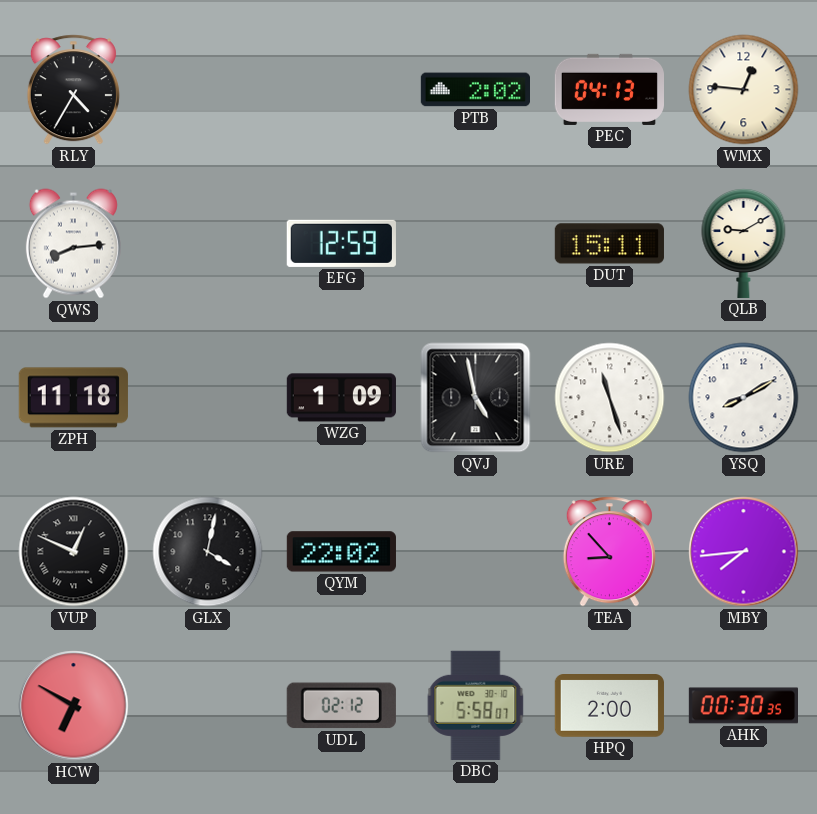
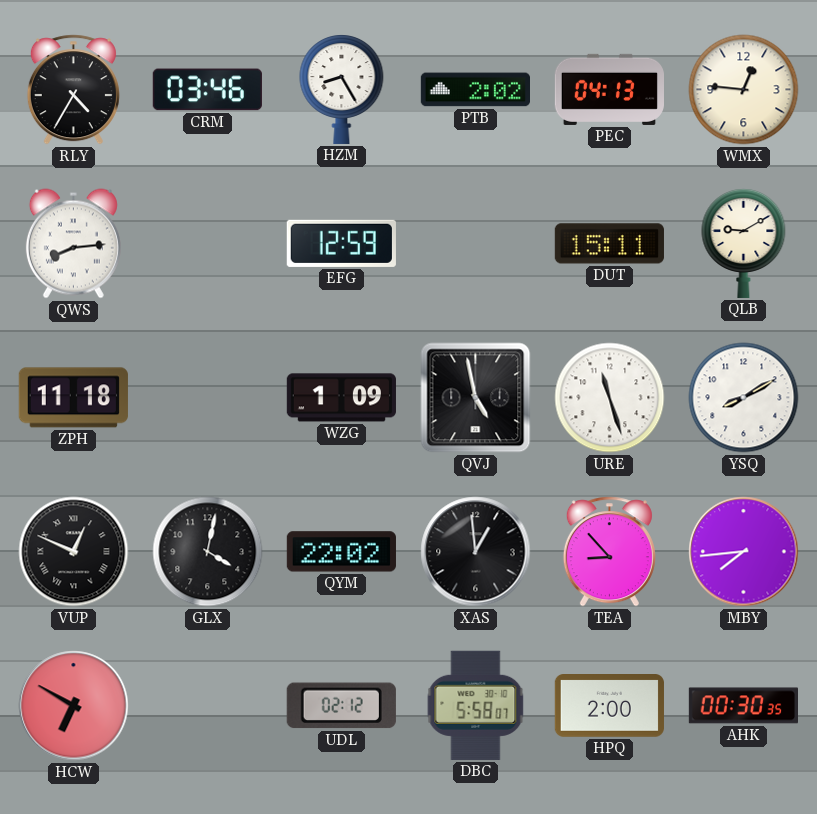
CRM: none -> 03:46
HZM: none -> 8:25
XAS: none -> 12:59
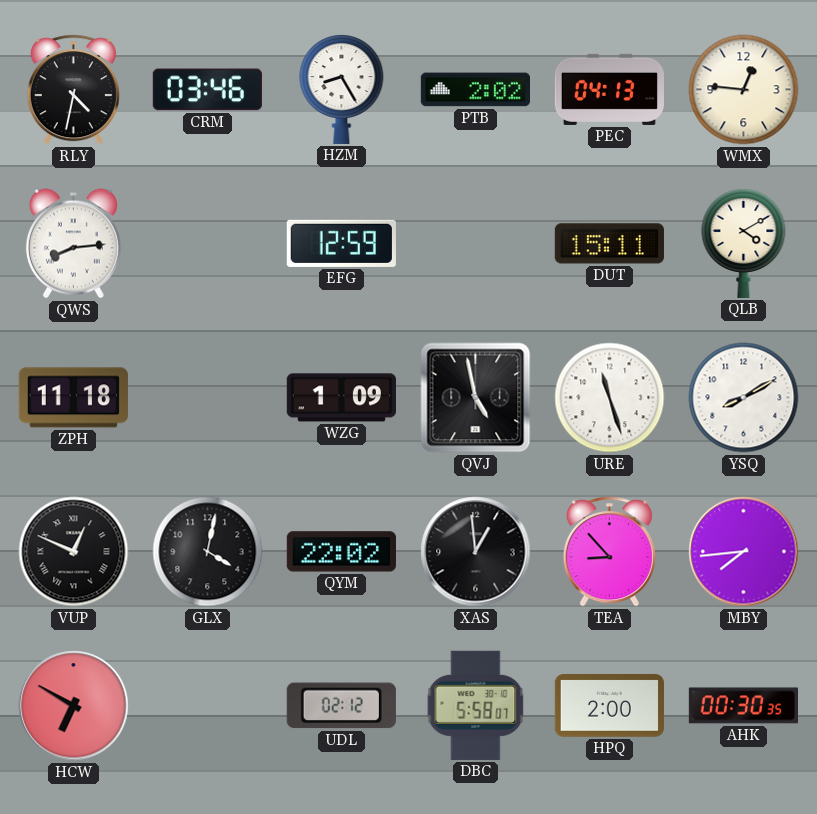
RLY: 4:35 -> 4:32
QLB: 9:10 -> 4:10
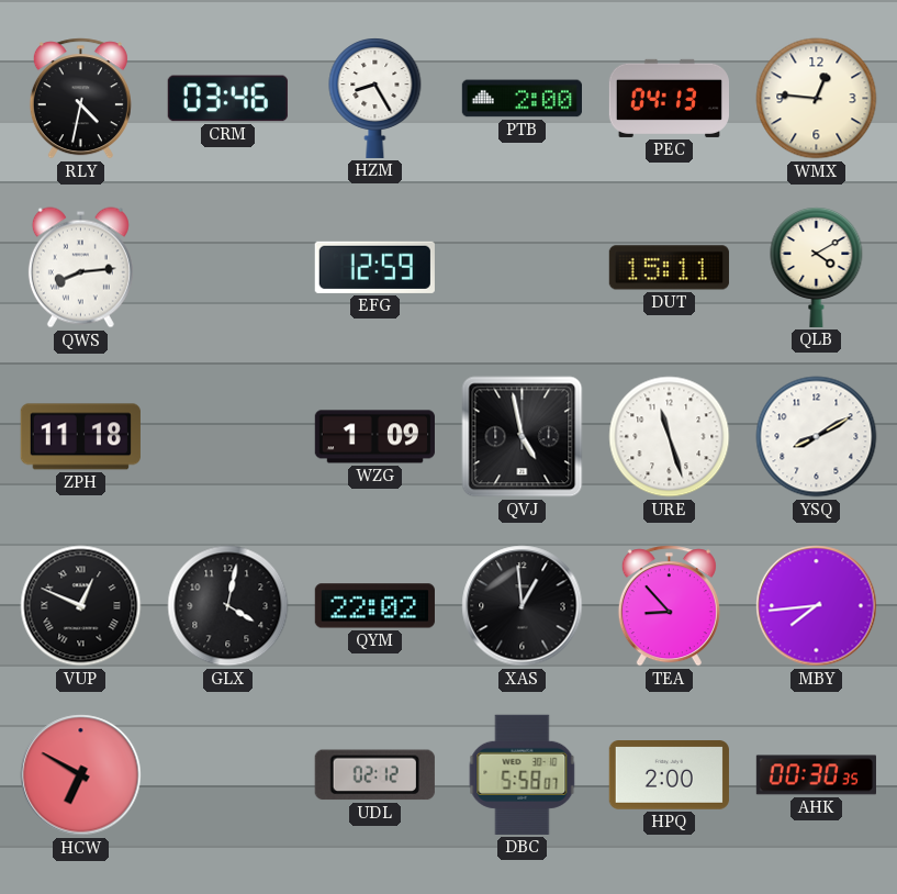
PTB: 2:02 -> 2:00
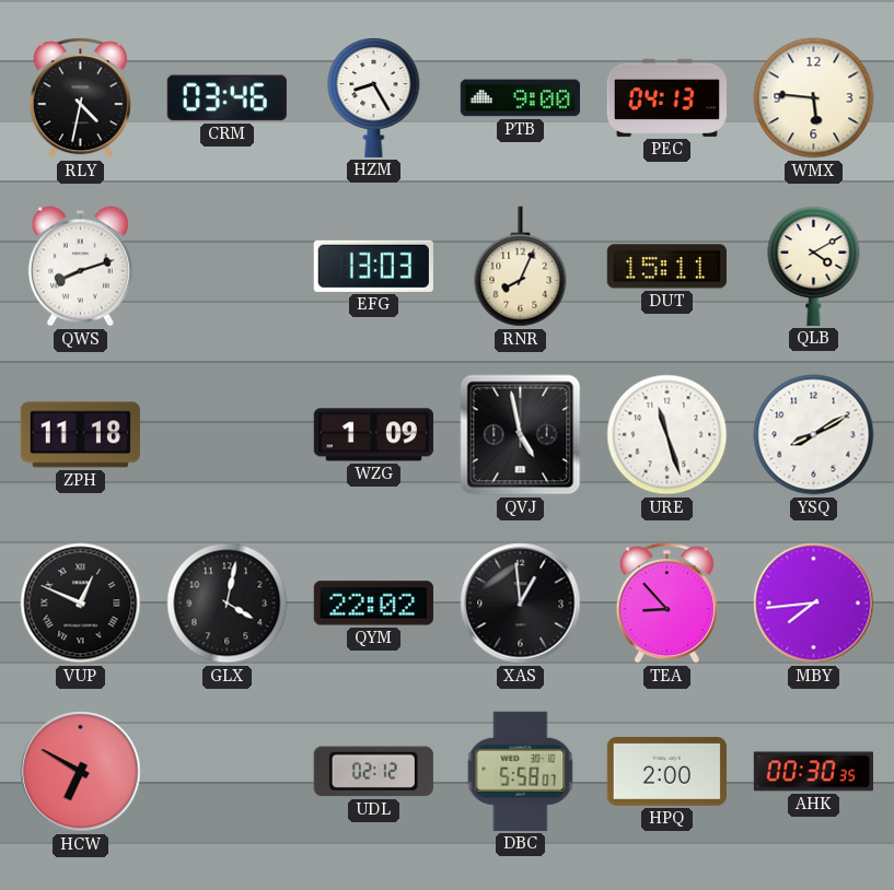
PTB: 2:00 -> 9:00
WMX: 12:46 -> 5:46
QWS: 8:14 -> 8:12
EFG: 12:59 -> 13:03
RNR: none -> 8:04
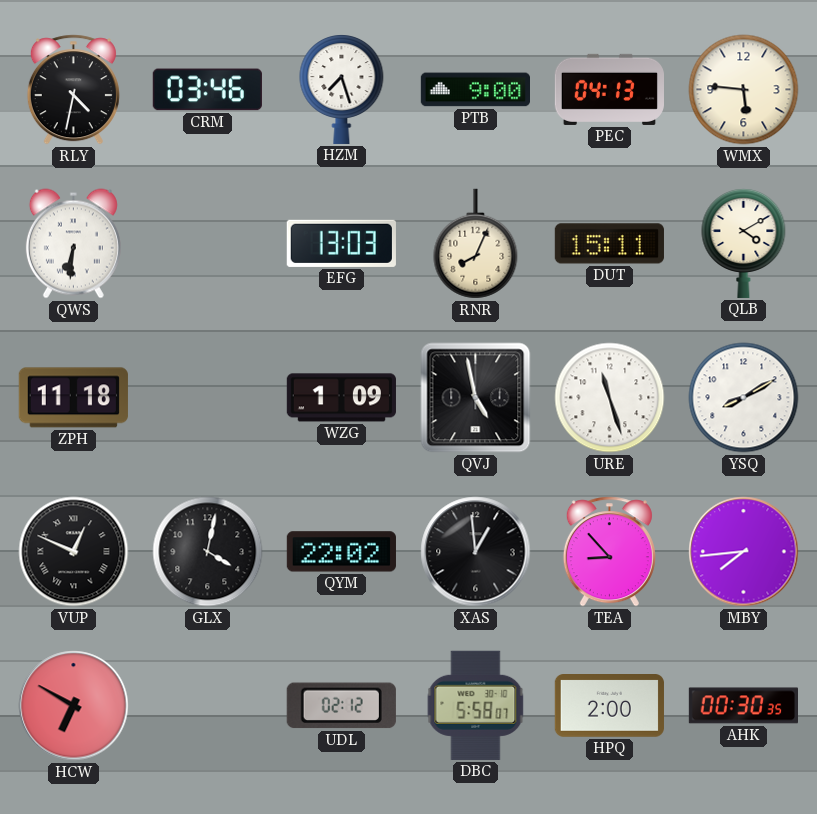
HZM: 8:25 -> 7:27
QWS: 8:12 -> 6:31
